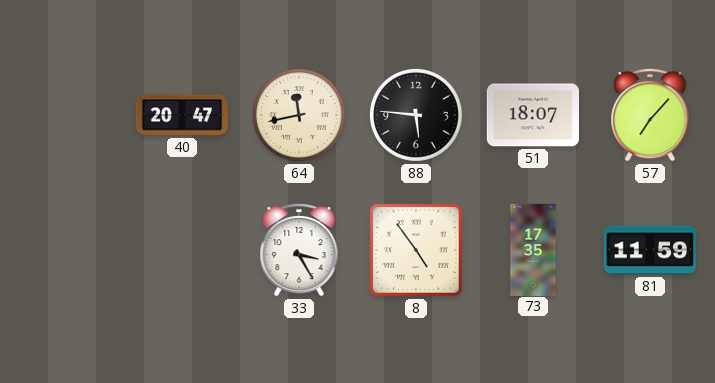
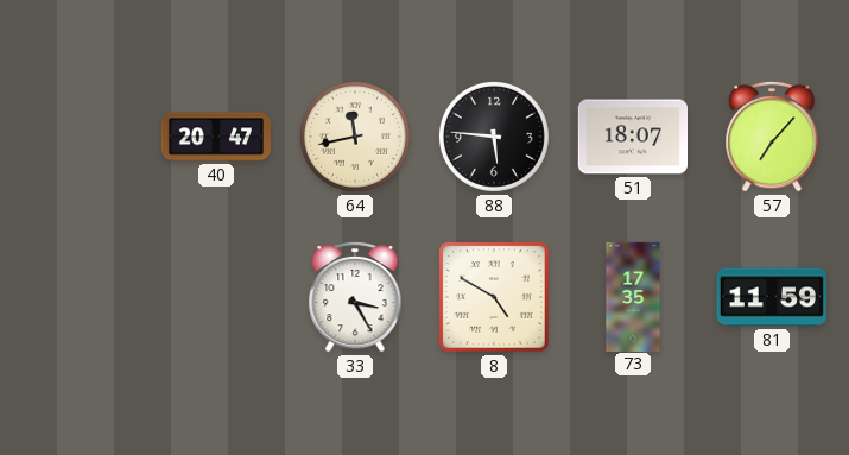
8: 4:54 -> 4:50
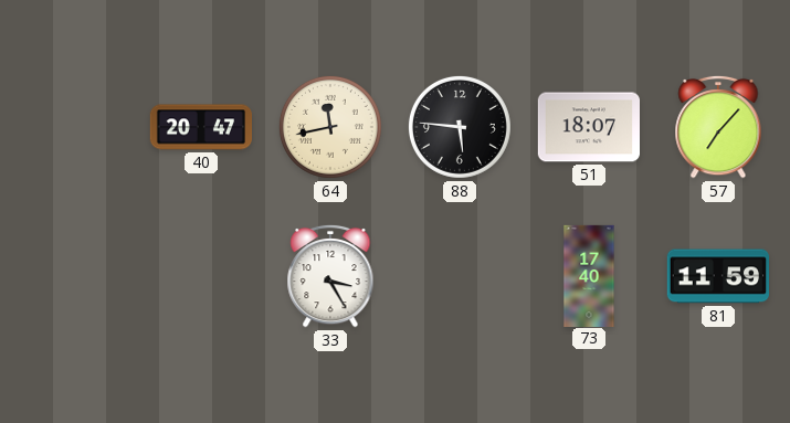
8: 4:50 -> none
73: 17:35 -> 17:40
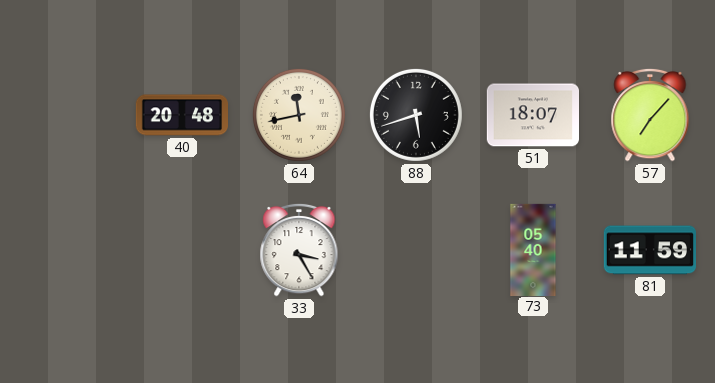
40: 20:47 -> 20:48
88: 5:46 -> 5:42
73: 17:40 -> 05:40
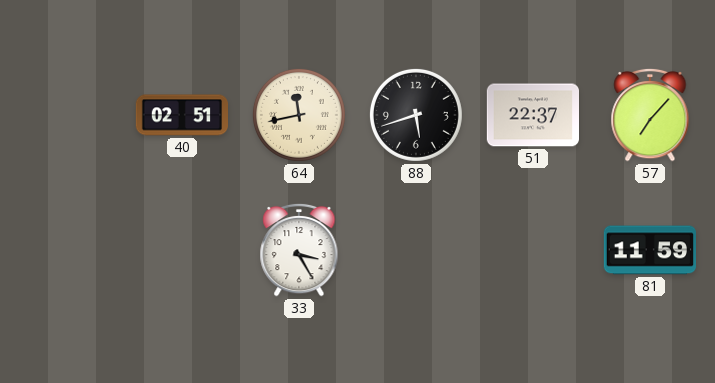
40: 20:48 -> 02:51
51: 18:07 -> 22:37
73: 05:40 -> none
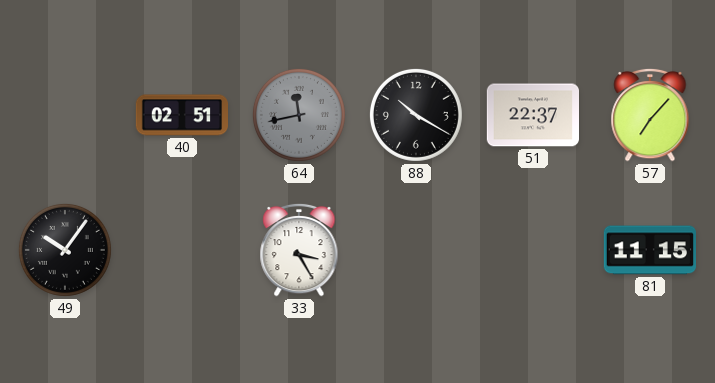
64 dial: cream -> grey
88: 5:42 -> 10:20
49: none -> 10:06
81: 11:59 -> 11:15
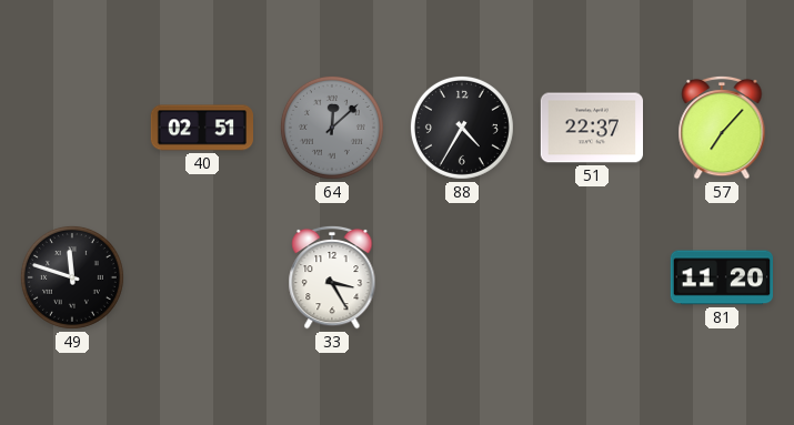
64: 11:43 -> 12:08
88: 10:20 -> 4:35
49: 10:06 -> 11:48
81: 11:15 -> 11:20
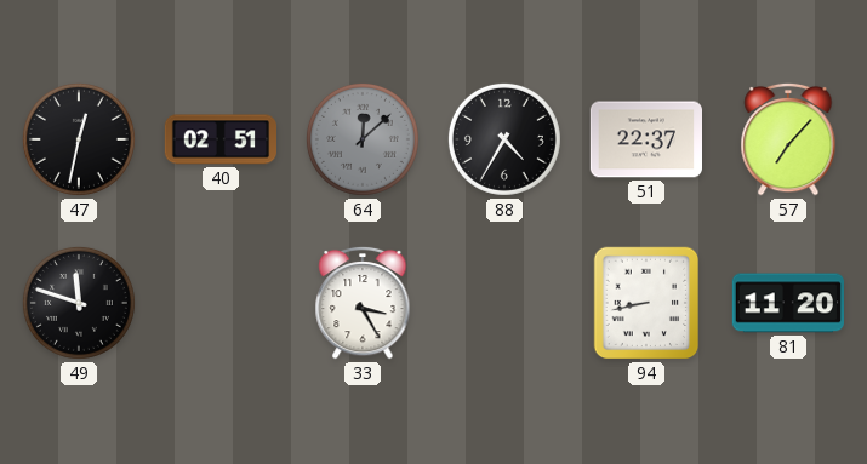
47: none -> 12:32
94: none -> 8:43
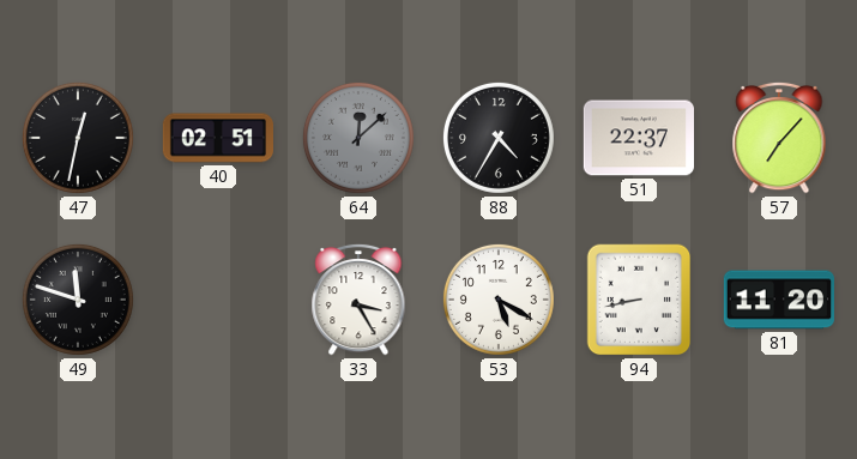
53: none -> 5:20
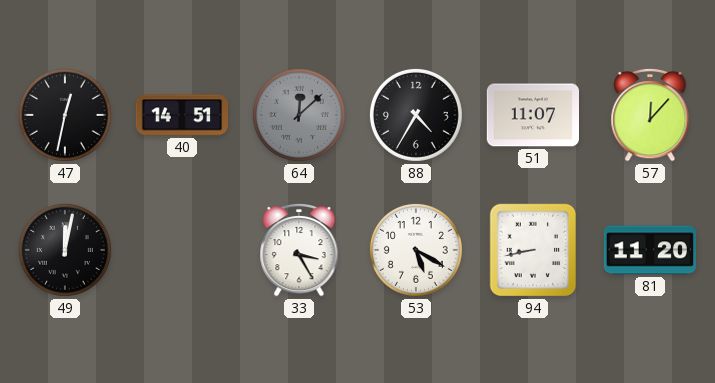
40: 02:51 -> 14:51
51: 22:37 -> 11:07
57: 7:07 -> 12:07
49: 11:48 -> 12:02
